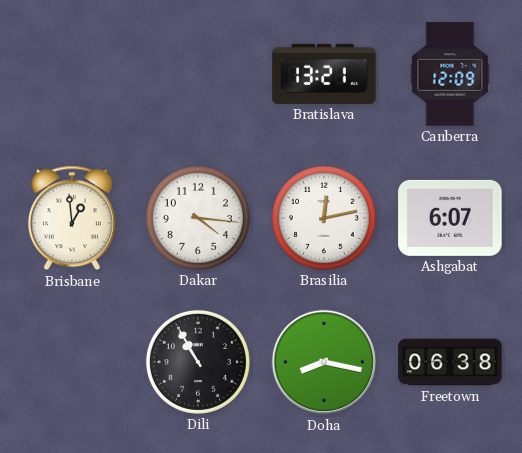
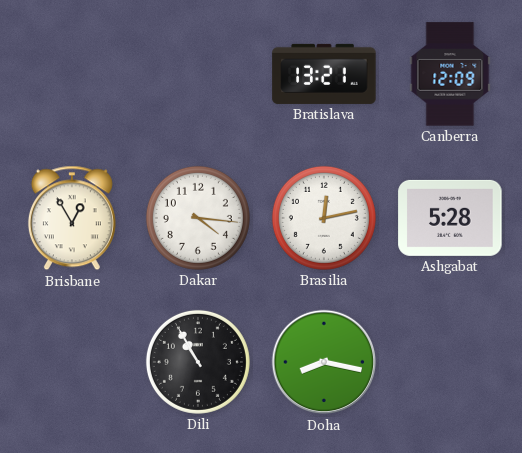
Brisbane: 12:59 -> 12:55
Ashgabat: 6:07 -> 5:28
Freetown: 06:38 -> none
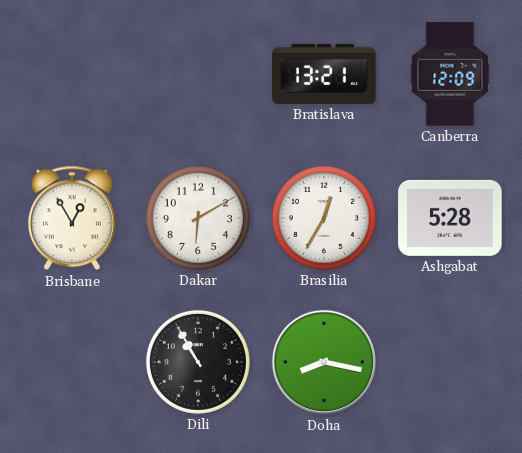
Dakar: 4:16 -> 6:10
Brasilia: 12:13 -> 12:35
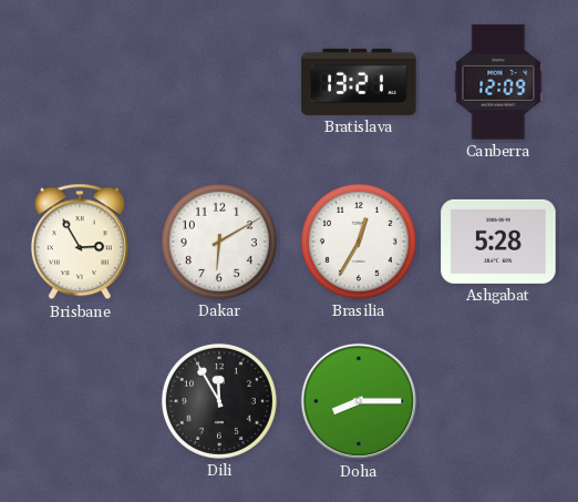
Brisbane: 12:55 -> 2:55
Dili: 10:55 -> 11:55
Doha: 8:17 -> 8:15
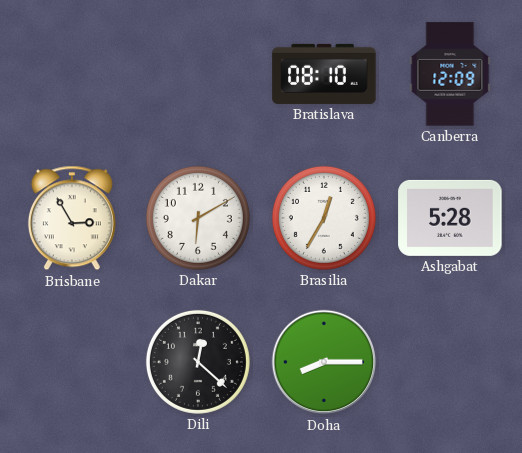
Bratislava: 13:21 -> 08:10
Dili: 11:55 -> 12:22
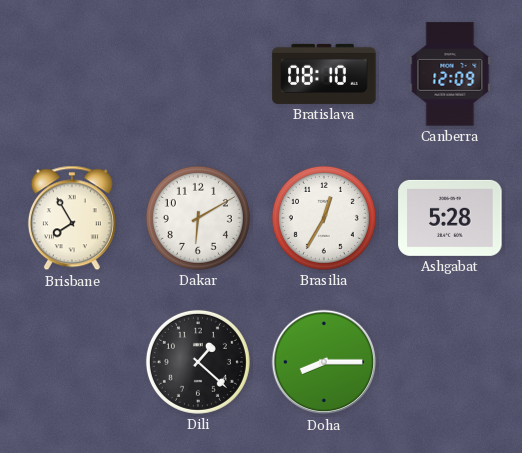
Brisbane: 2:55 -> 7:55
Dili: 12:22 -> 1:22
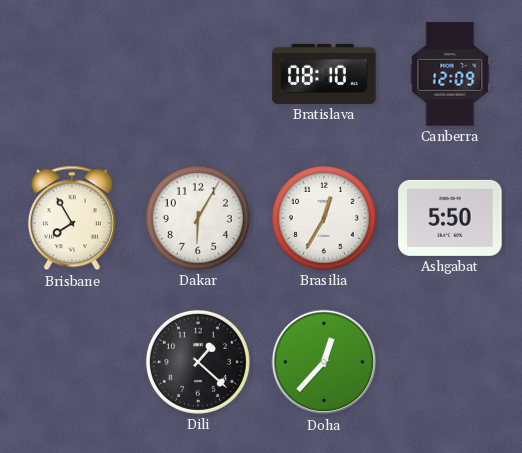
Dakar: 6:10 -> 6:05
Ashgabat: 5:28 -> 5:50
Doha: 8:15 -> 12:37
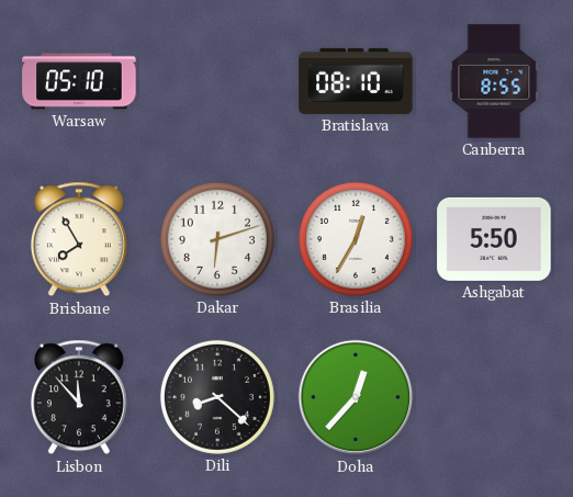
Warsaw: none -> 05:10
Canberra: 12:09 -> 8:55
Dakar: 6:05 -> 6:12
Lisbon: none -> 11:53
Dili: 1:22 -> 8:22
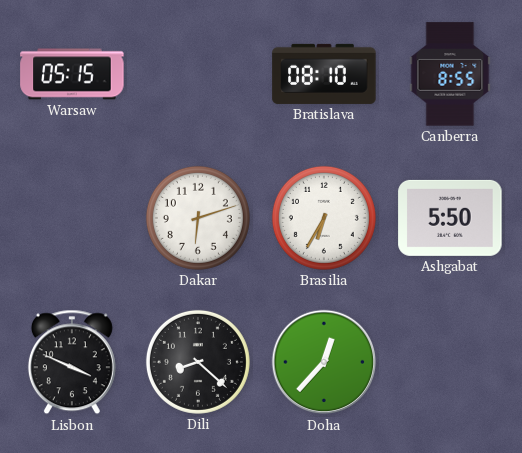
Warsaw: 05:10 -> 05:15
Brisbane: 7:55 -> none
Brasilia: 12:35 -> 6:35
Lisbon: 11:53 -> 3:49
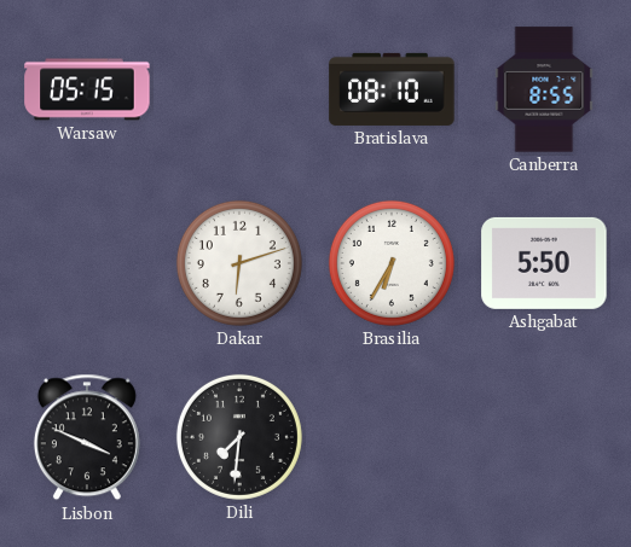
Dili: 8:22 -> 7:31
Doha: 12:37 -> none
